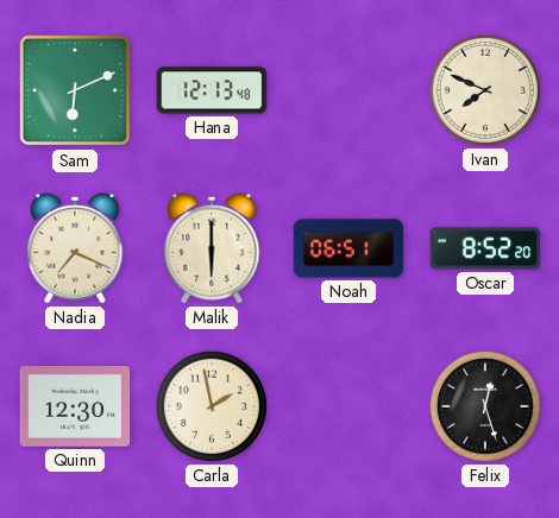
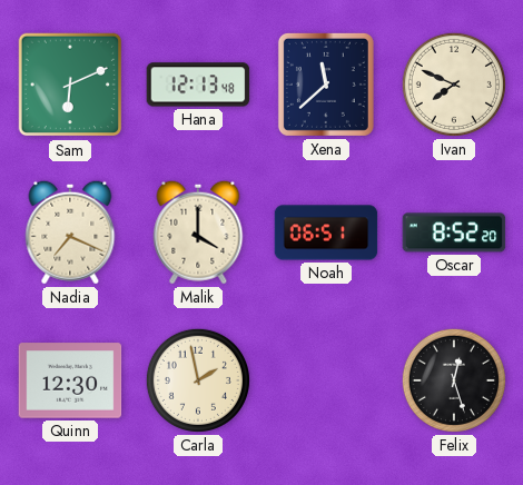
Xena: none -> 11:38
Malik: 6:00 -> 4:00
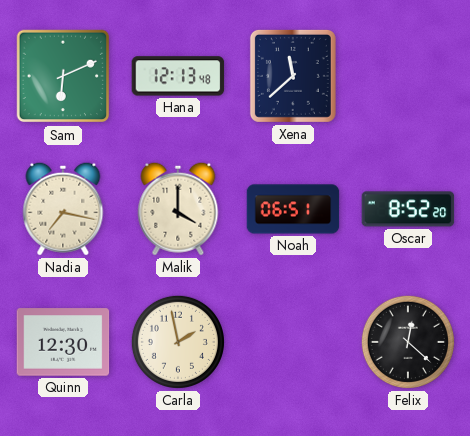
Ivan: 7:49 -> none
Nadia: 7:19 -> 7:17
Felix: 12:27 -> 12:22
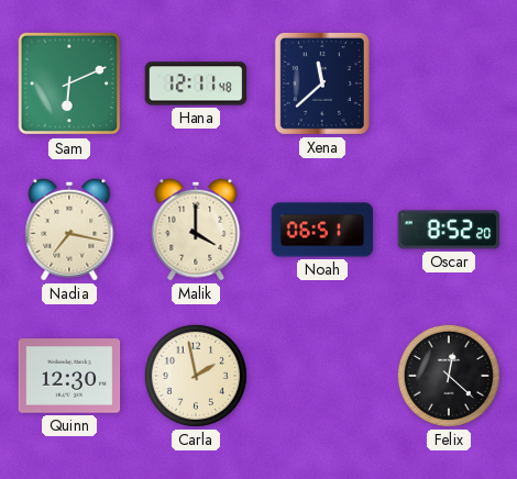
Hana: 12:13 -> 12:11
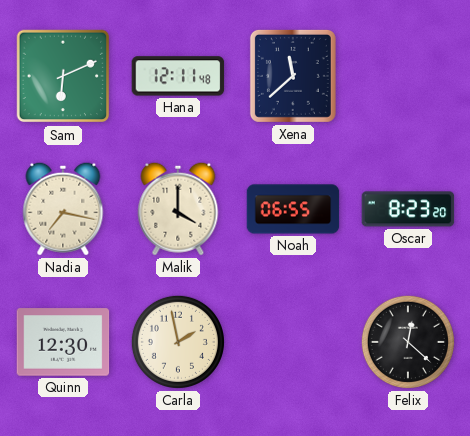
Noah: 06:51 -> 06:55
Oscar: 8:52 -> 8:23
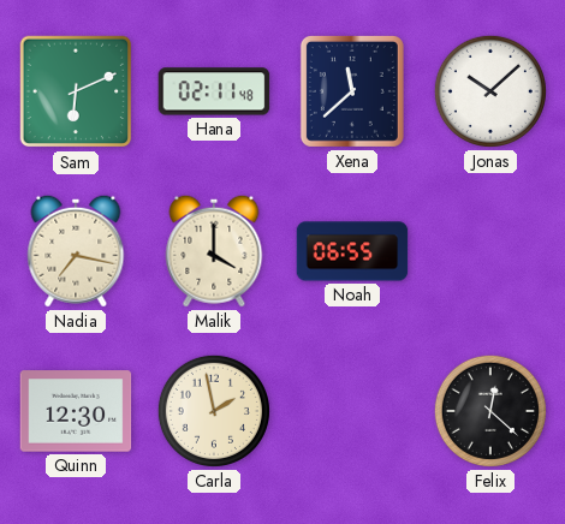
Hana: 12:11 -> 02:11
Jonas: none -> 10:08
Oscar: 8:23 -> none
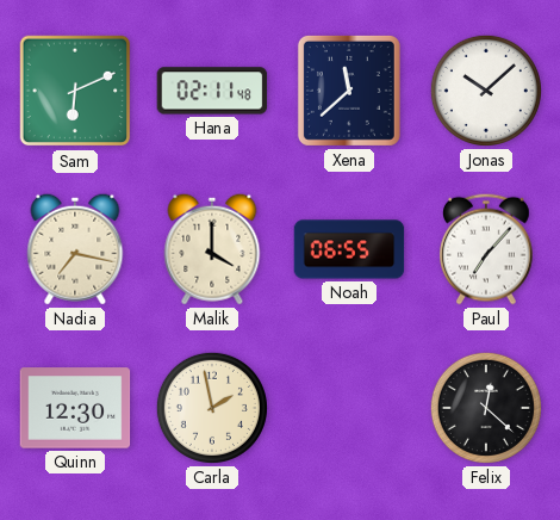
Paul: none -> 7:07
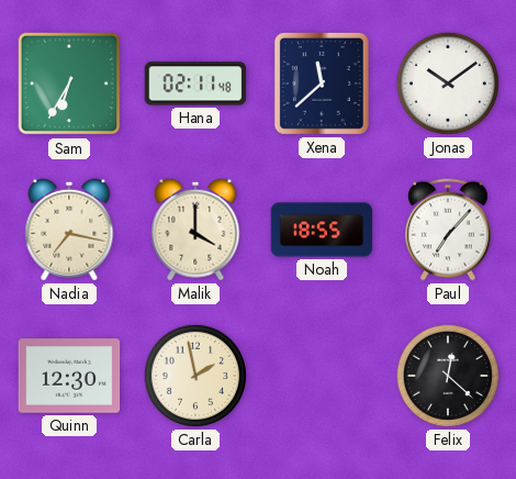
Sam: 6:11 -> 6:35
Jonas: 10:08 -> 10:09
Noah: 06:55 -> 18:55
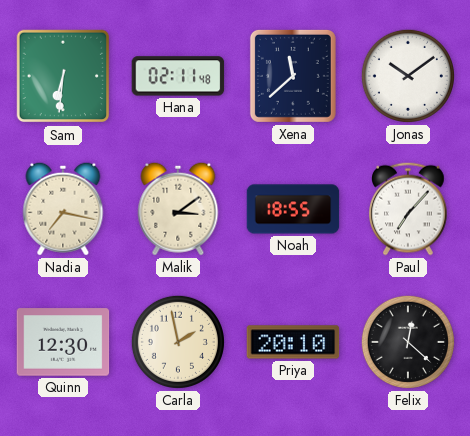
Sam: 6:35 -> 6:31
Malik: 4:00 -> 3:09
Priya: none -> 20:10
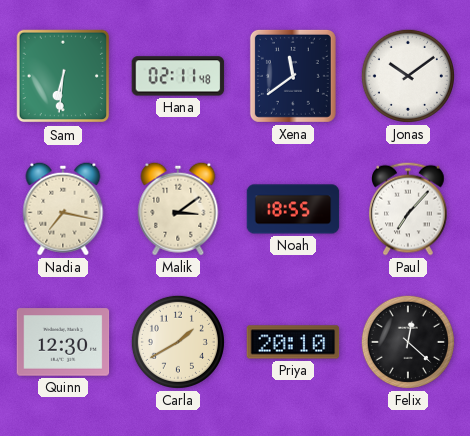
Xena: 11:38 -> 11:39
Carla: 1:58 -> 1:40
